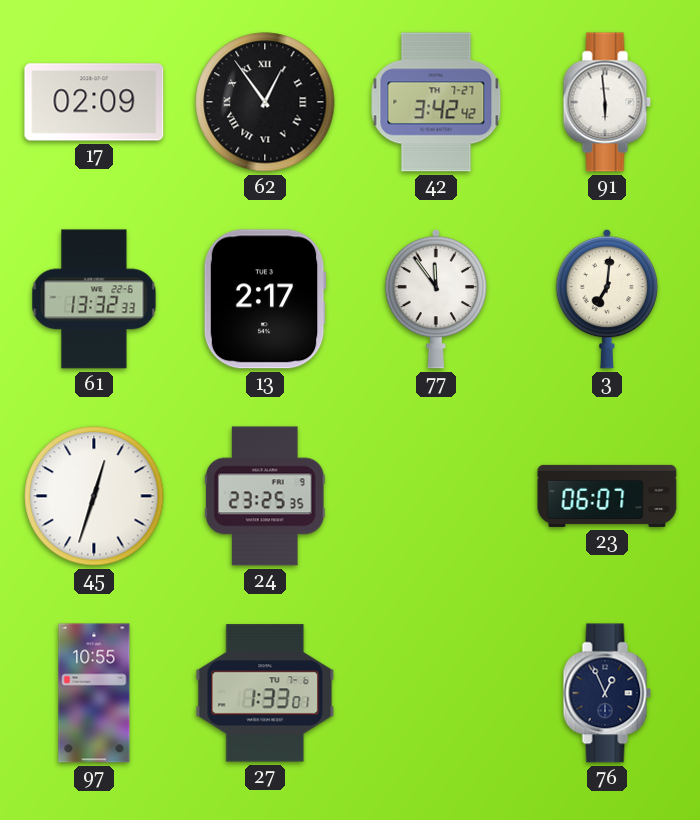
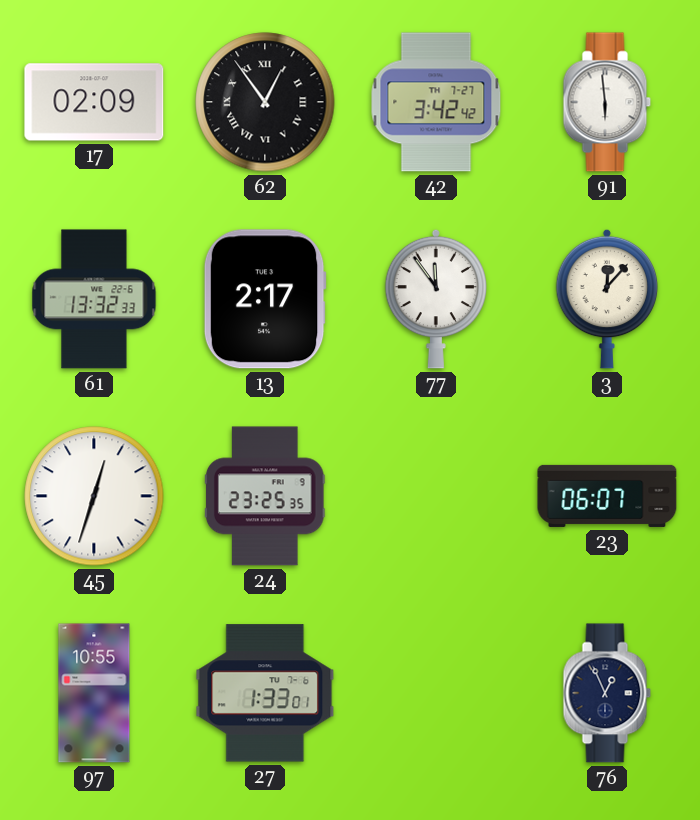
3: 7:01 -> 12:07
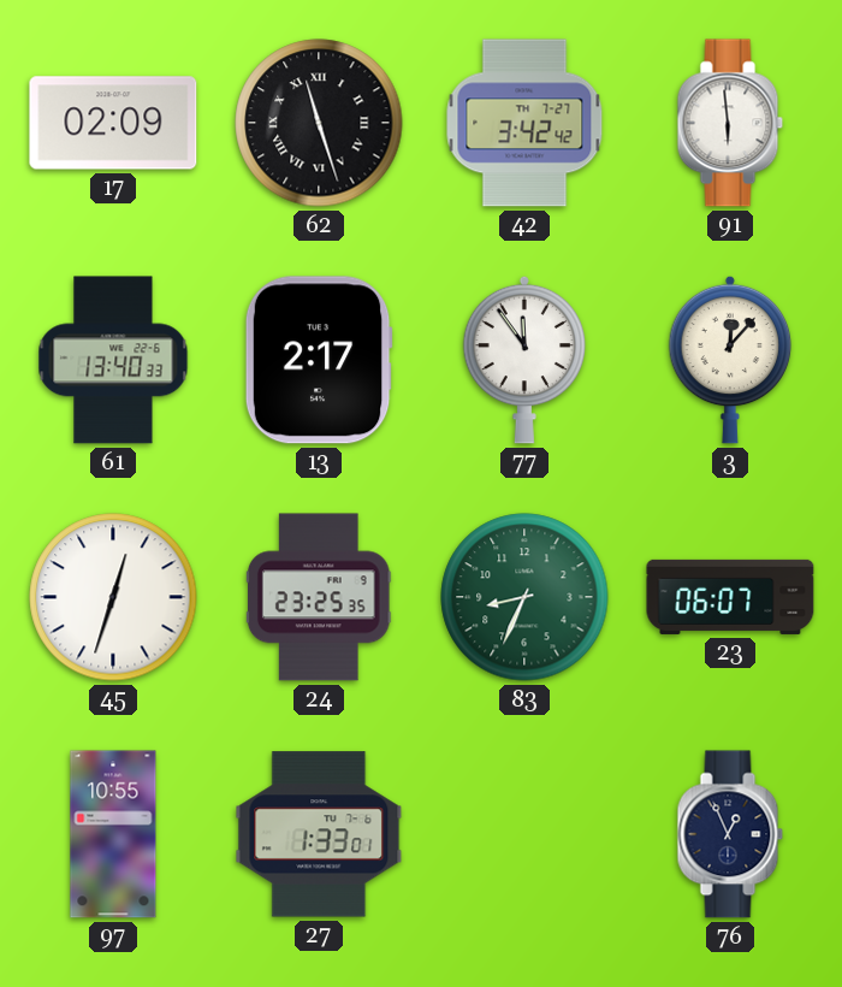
62: 12:54 -> 11:27
61: 13:32 -> 13:40
83: none -> 8:34
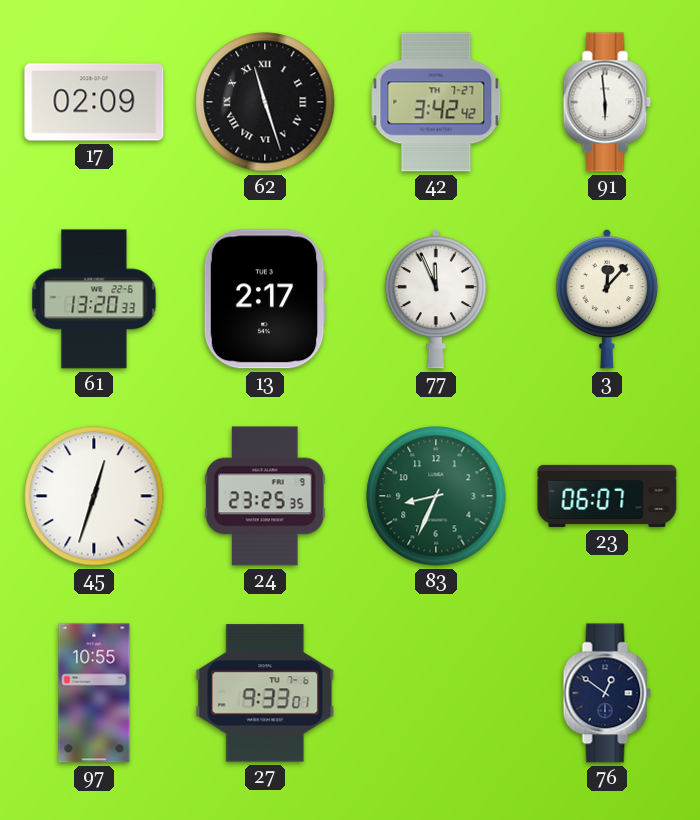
61: 13:40 -> 13:20
77: 11:54 -> 11:56
27: 1:33 -> 9:33
76: 12:56 -> 12:51
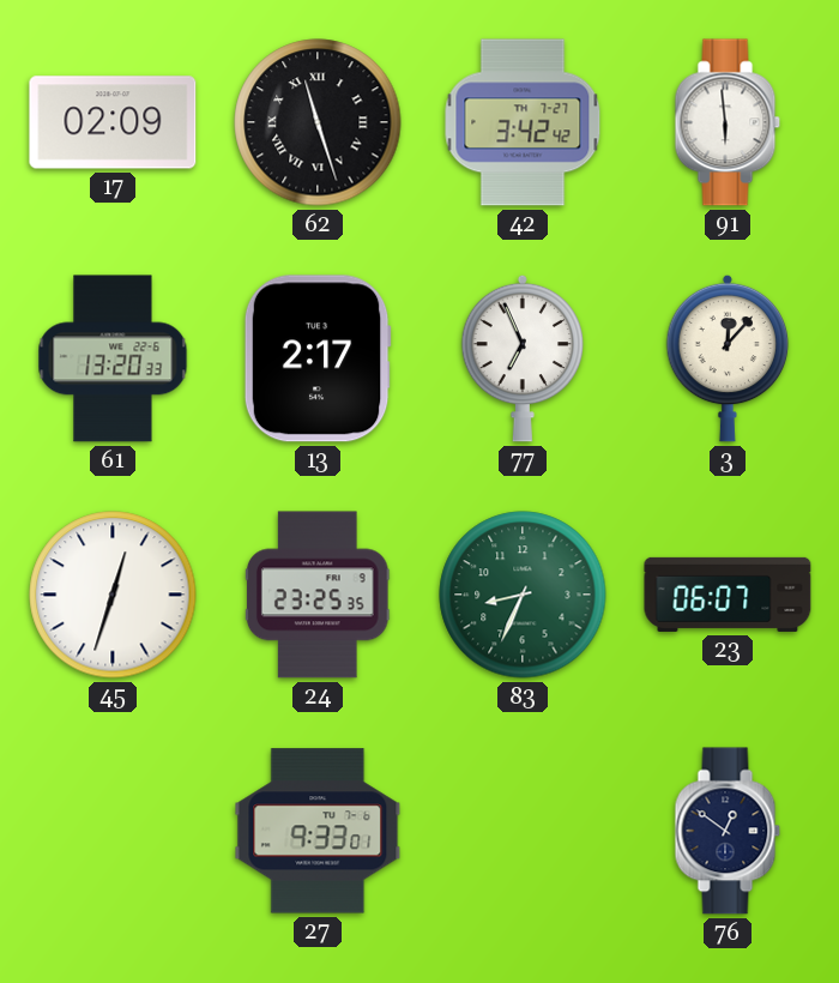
77: 11:56 -> 6:56
97: 10:55 -> none
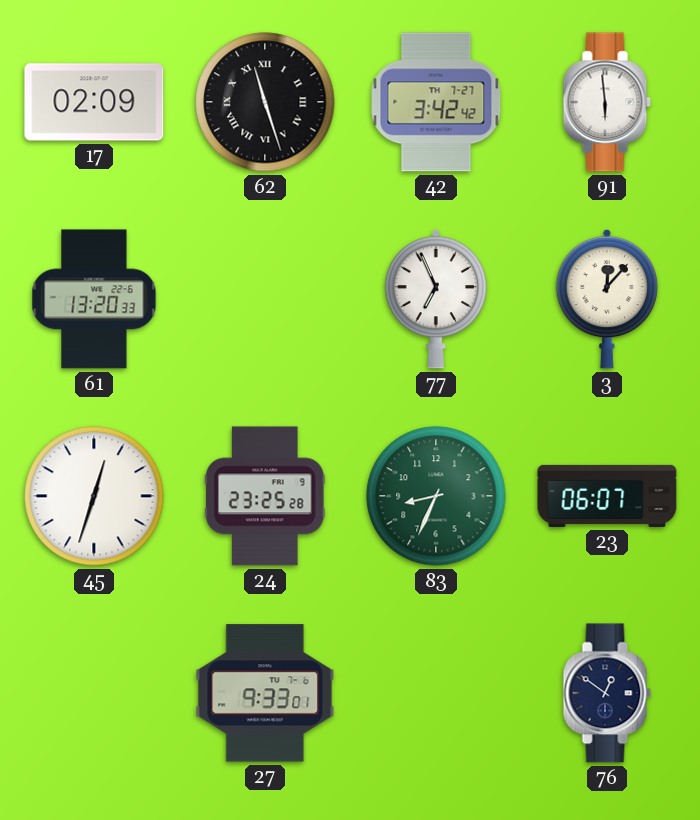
13: 2:17 -> none
24: 23:25:35 -> 23:25:28
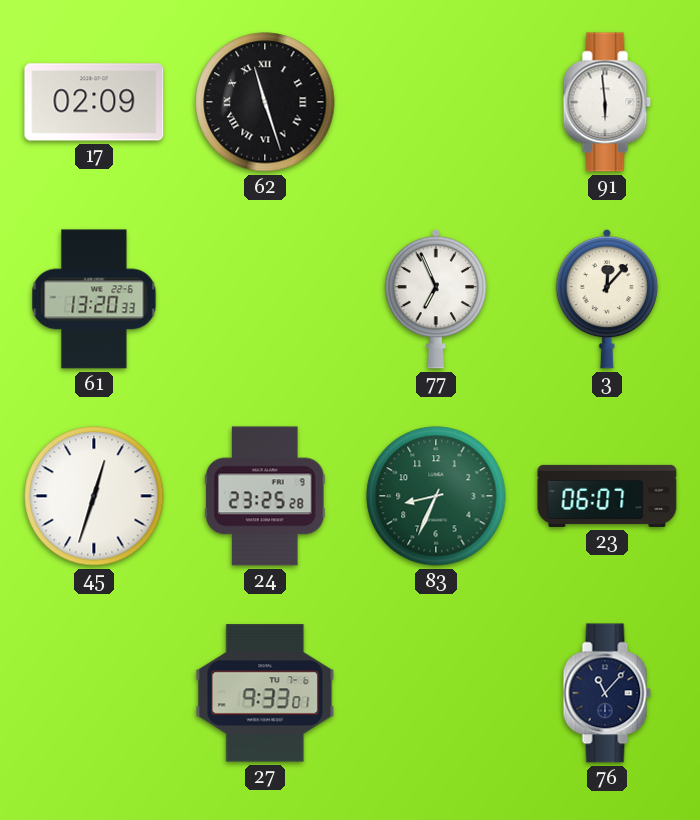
42: 3:42 -> none
76: 12:51 -> 11:07
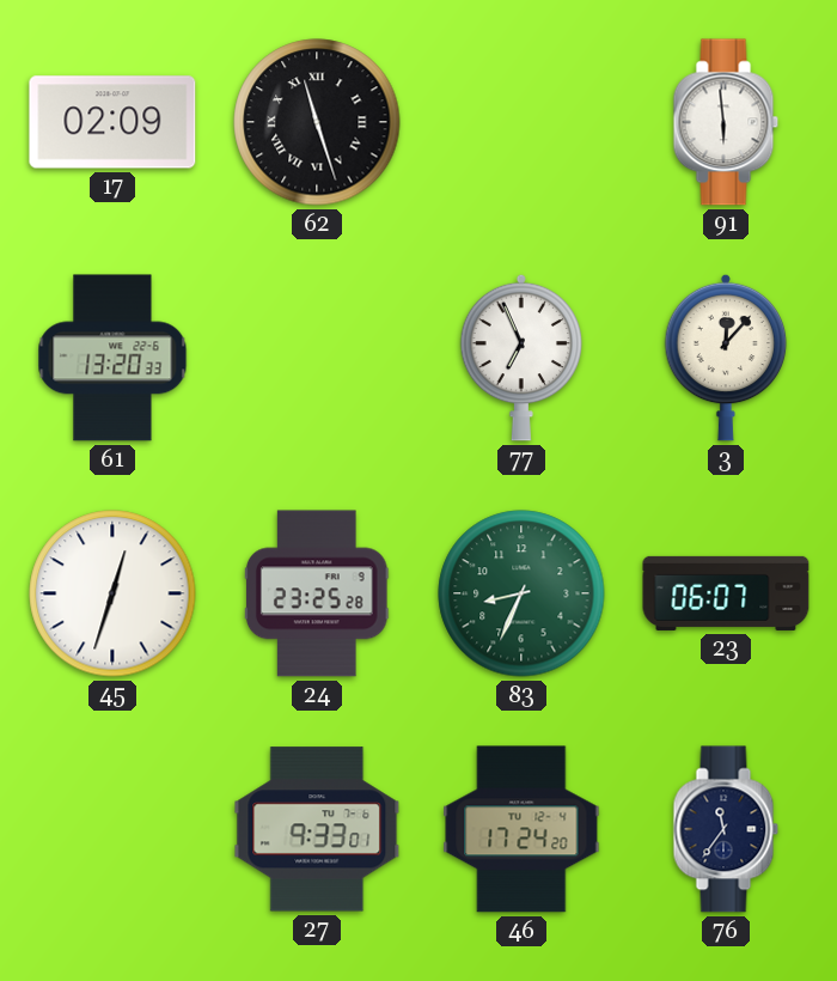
46: none -> 17:24
76: 11:07 -> 11:36
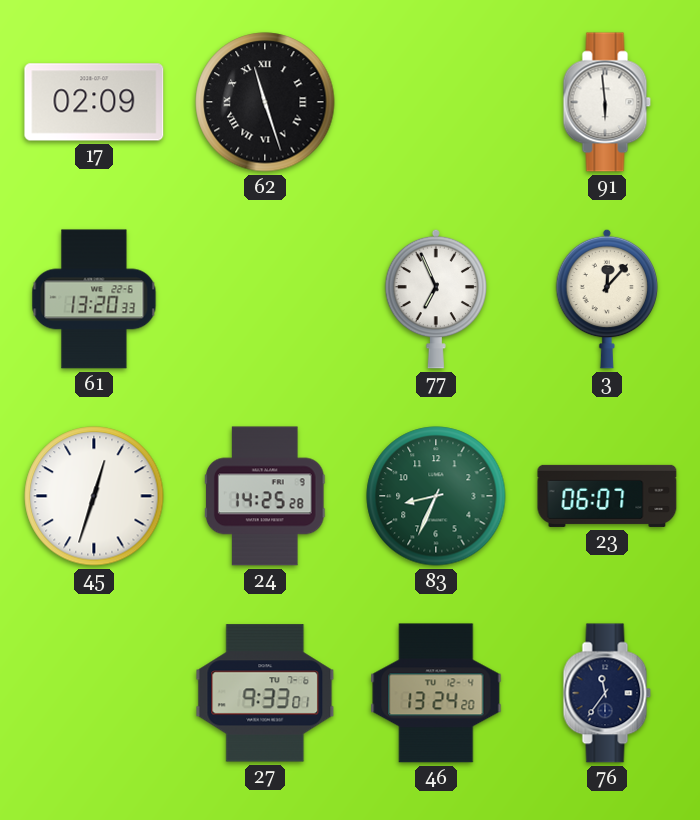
24: 23:25 -> 14:25
46: 17:24 -> 13:24
